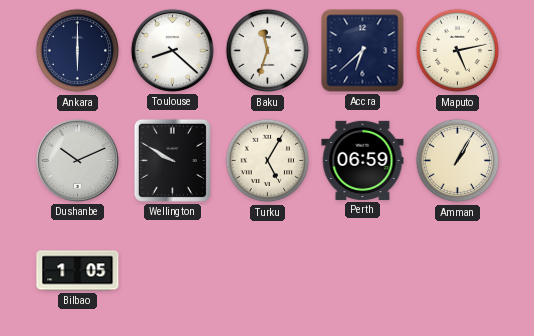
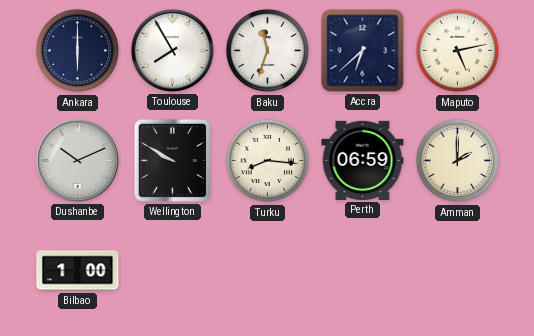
Toulouse: 8:22 -> 7:55
Turku: 5:05 -> 8:16
Amman: 1:05 -> 2:00
Bilbao: 1:05 -> 1:00
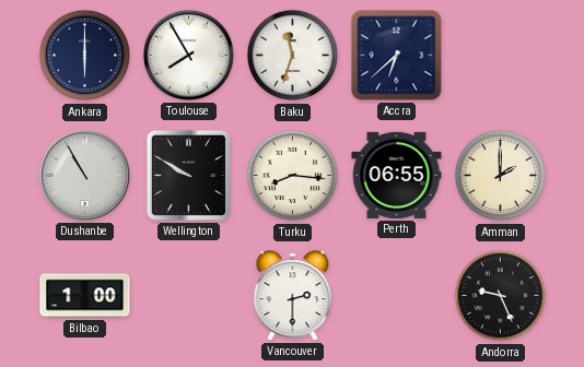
Maputo: 5:13 -> none
Dushanbe: 10:11 -> 10:55
Perth: 06:59 -> 06:55
Vancouver: none -> 2:30
Andorra: none -> 9:26
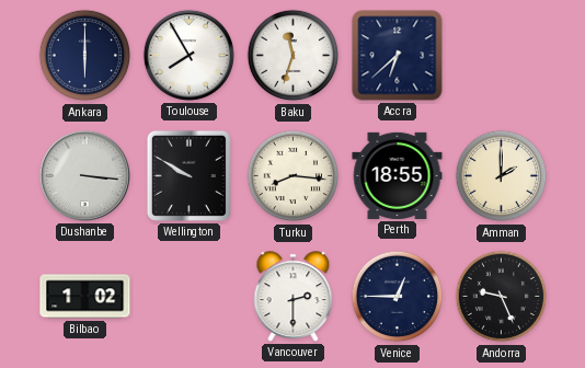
Dushanbe: 10:55 -> 3:16
Perth: 06:55 -> 18:55
Bilbao: 1:00 -> 1:02
Venice: none -> 12:45
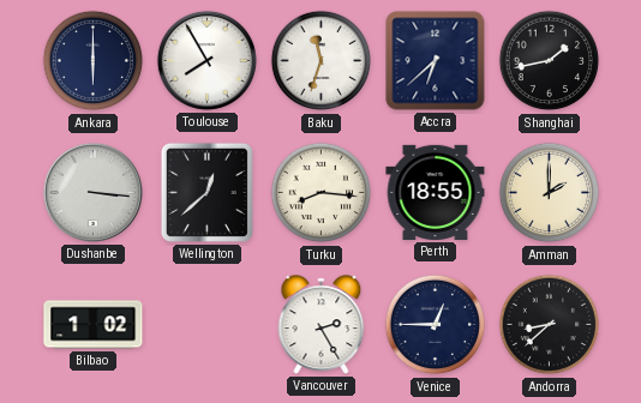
Shanghai: none -> 1:43
Wellington: 9:50 -> 12:38
Vancouver: 2:30 -> 2:25
Andorra: 9:26 -> 8:38
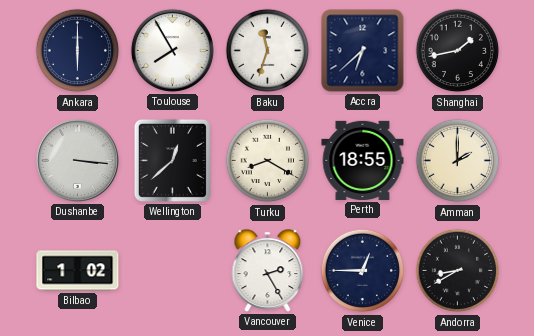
Turku: 8:16 -> 8:20
Andorra: 8:38 -> 8:40
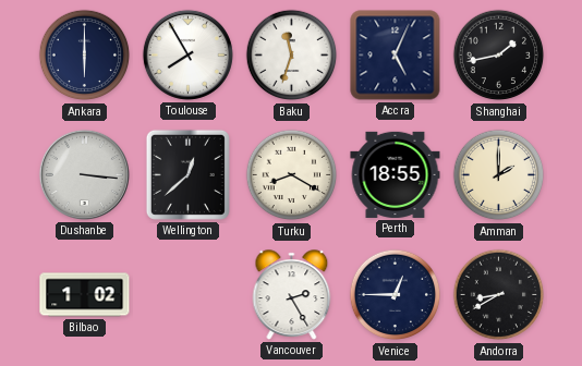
Accra: 6:38 -> 5:04
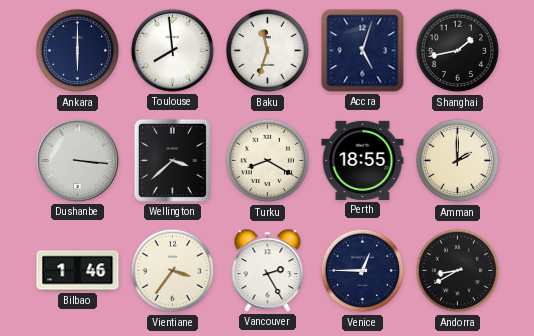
Toulouse: 7:55 -> 7:59
Accra: 5:04 -> 5:03
Wellington: 12:38 -> 3:38
Bilbao: 1:02 -> 1:46
Vientiane: none -> 3:36
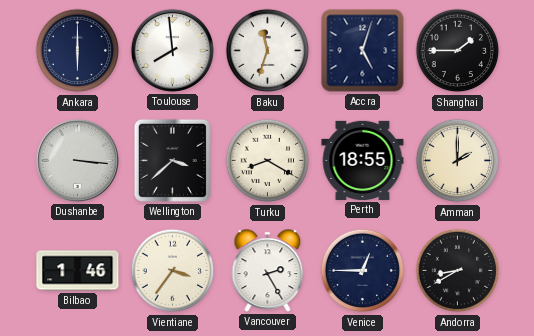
Shanghai: 1:43 -> 1:45
